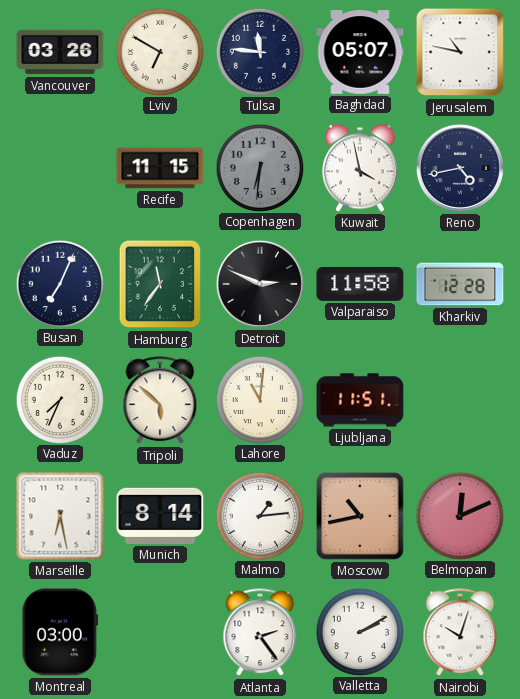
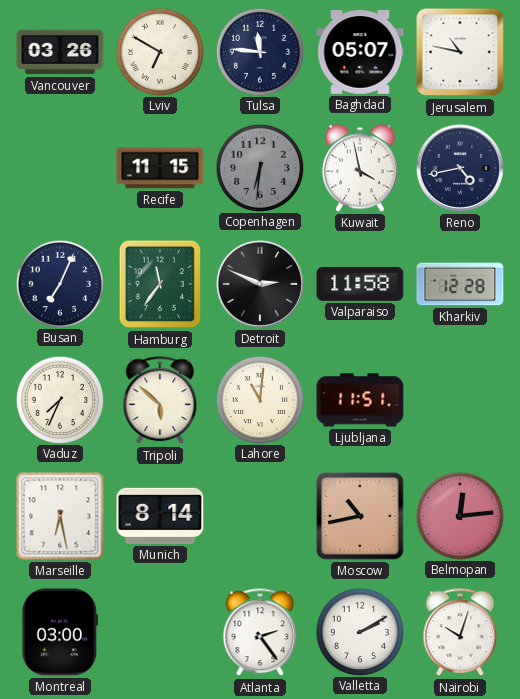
Malmo: 1:14 -> none
Belmopan: 12:11 -> 12:14
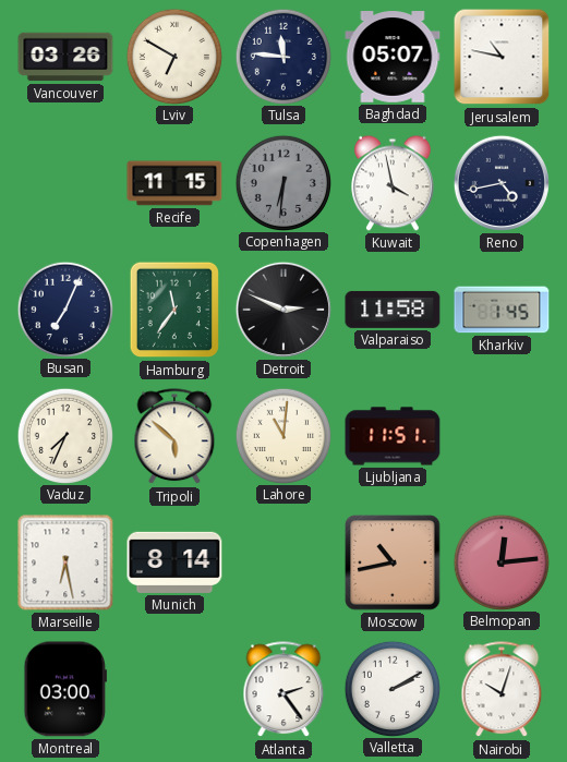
Kharkiv: 12:28 -> 1:45
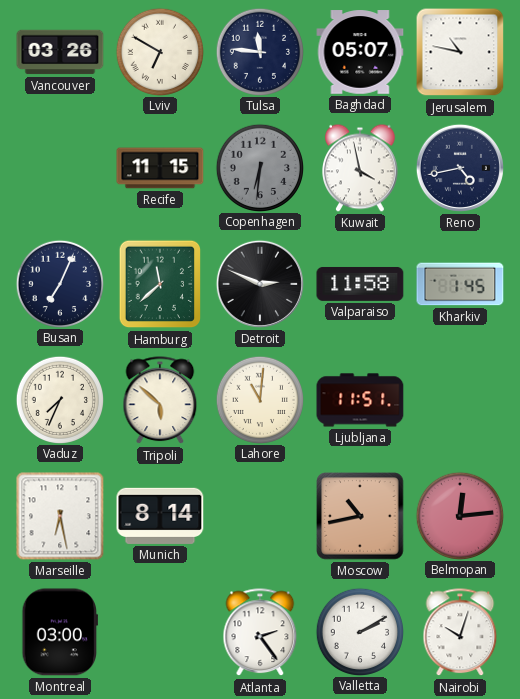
Hamburg: 11:36 -> 11:38
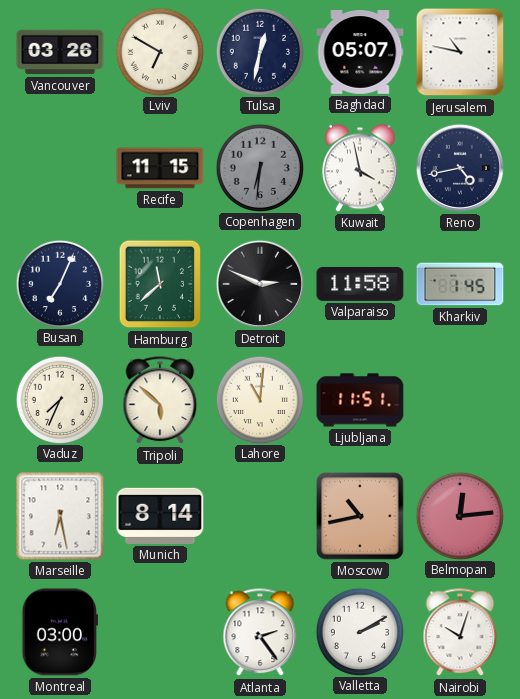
Tulsa: 11:46 -> 12:32
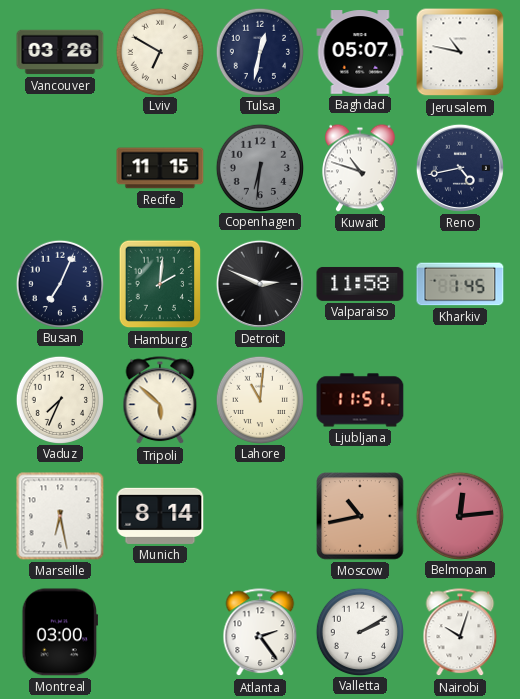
Kuwait: 3:58 -> 10:48
Hamburg: 11:38 -> 2:01
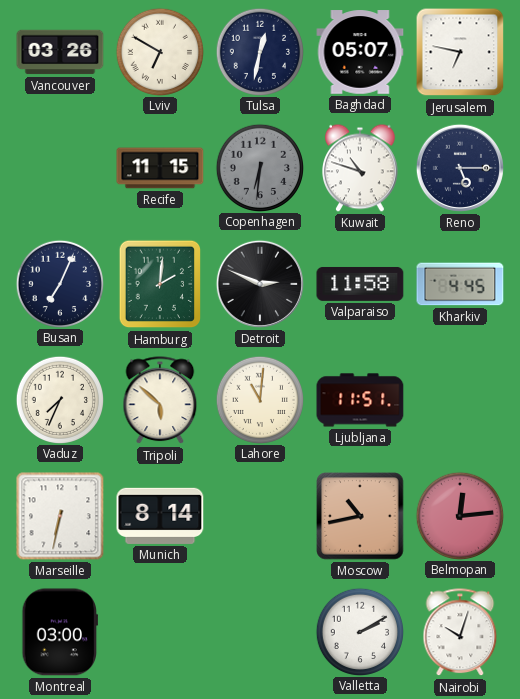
Jerusalem: 10:47 -> 6:47
Reno: 4:43 -> 5:15
Kharkiv: 1:45 -> 4:45
Marseille: 6:28 -> 6:32
Atlanta: 2:24 -> none
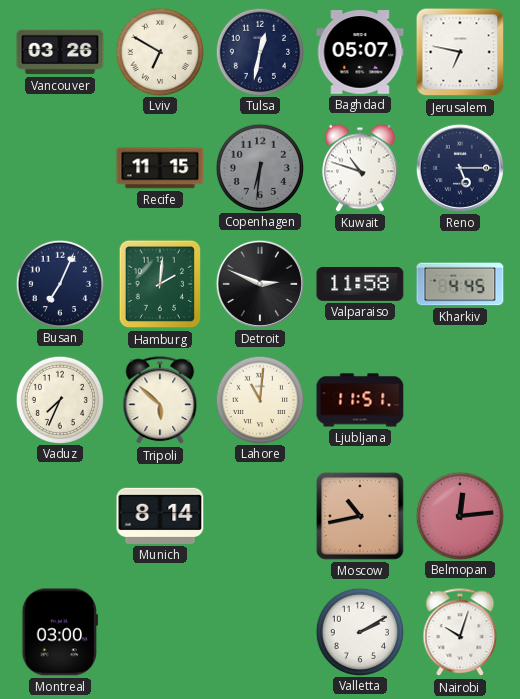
Marseille: 6:32 -> none
